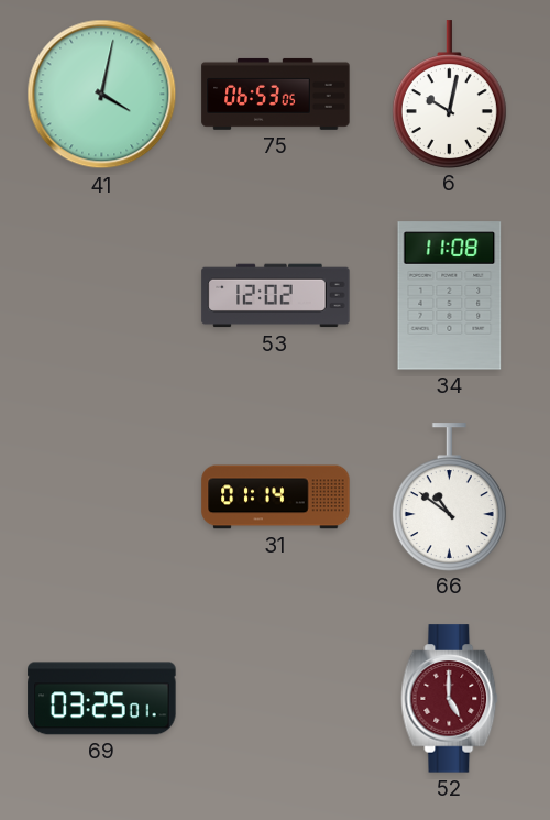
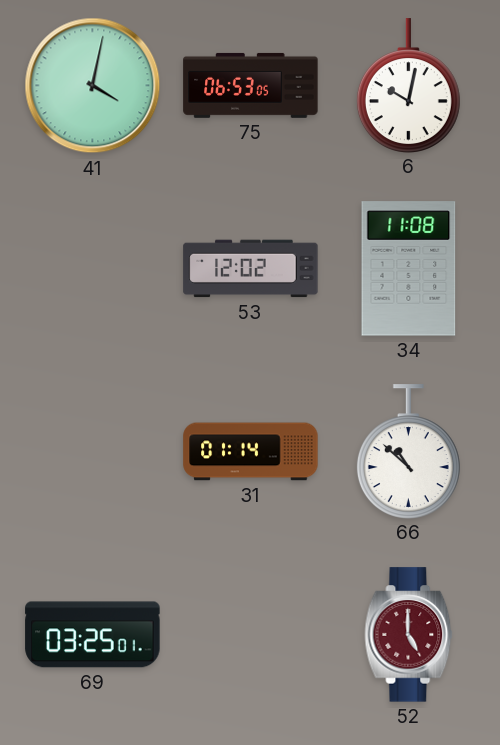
66: 10:51 -> 10:52
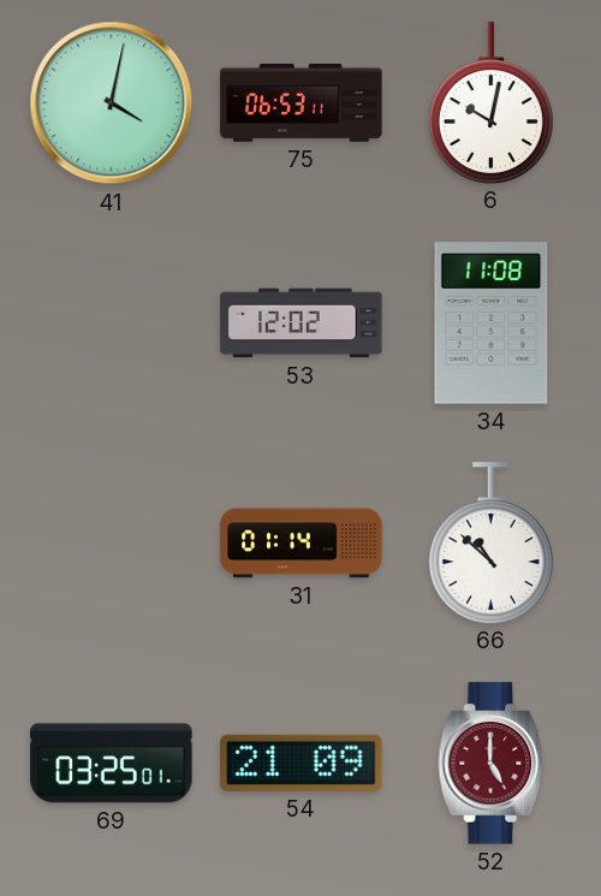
75: 06:53:05 -> 06:53:11
54: none -> 21:09
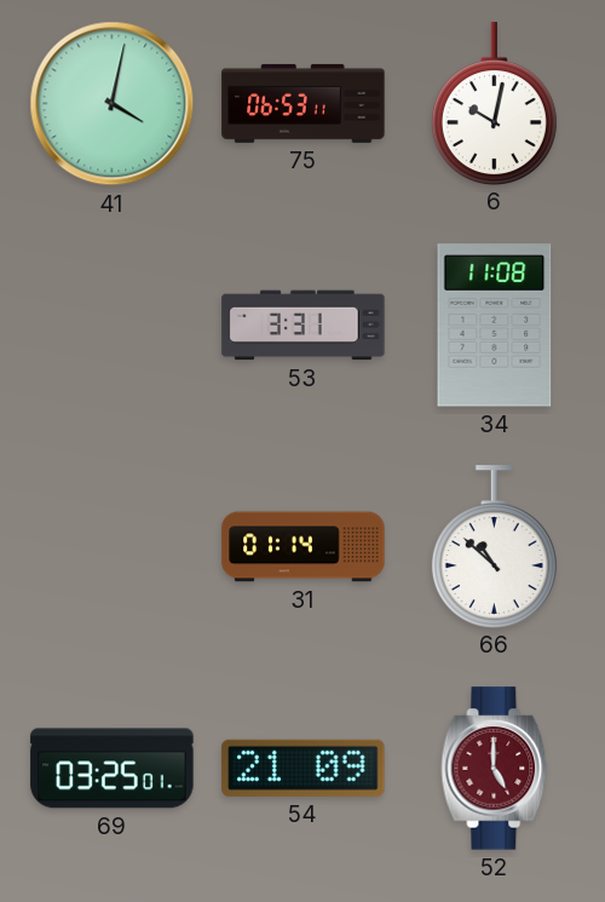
53: 12:02 -> 3:31
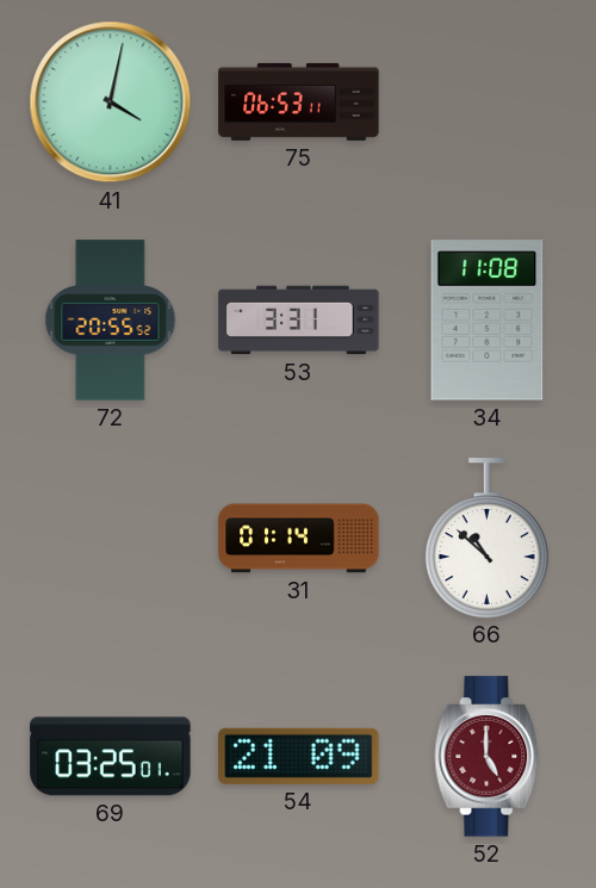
6: 10:02 -> none
72: none -> 20:55
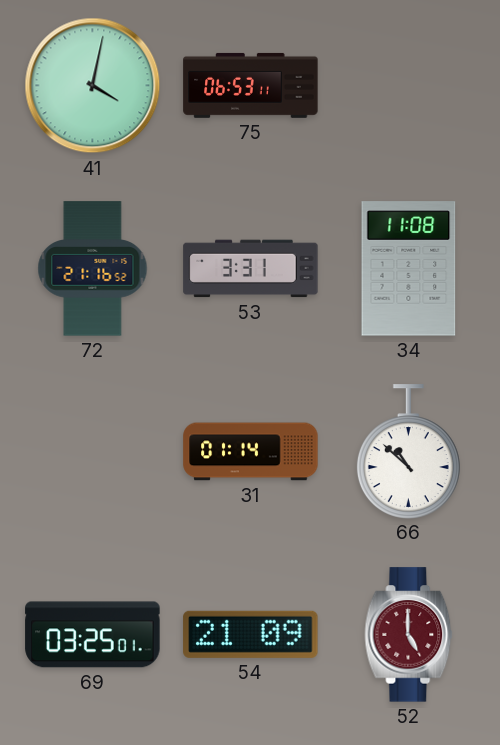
72: 20:55 -> 21:16
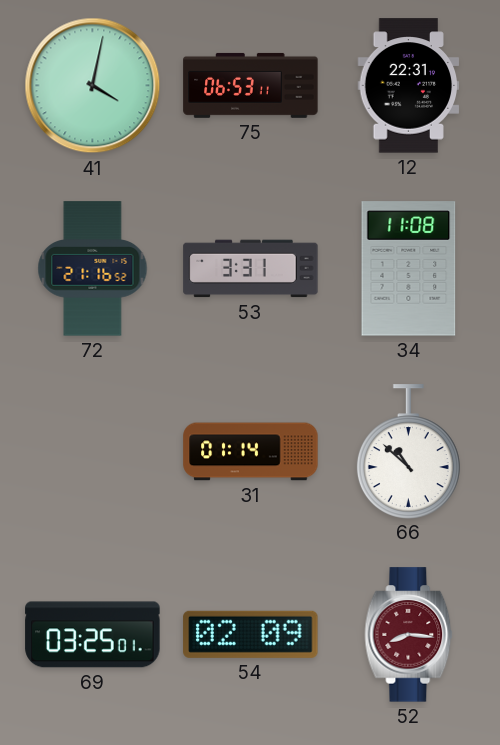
12: none -> 22:31
54: 21:09 -> 02:09
52: 5:00 -> 8:16
